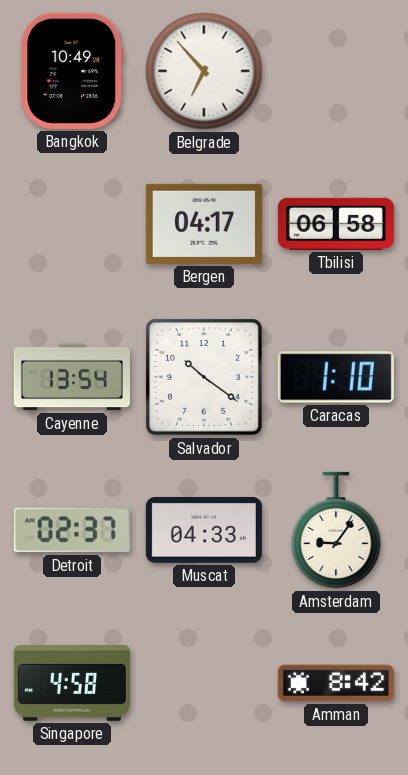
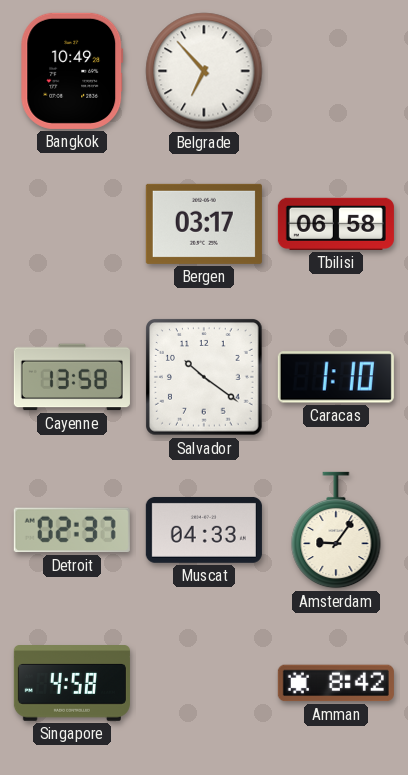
Bergen: 04:17 -> 03:17
Cayenne: 13:54 -> 13:58
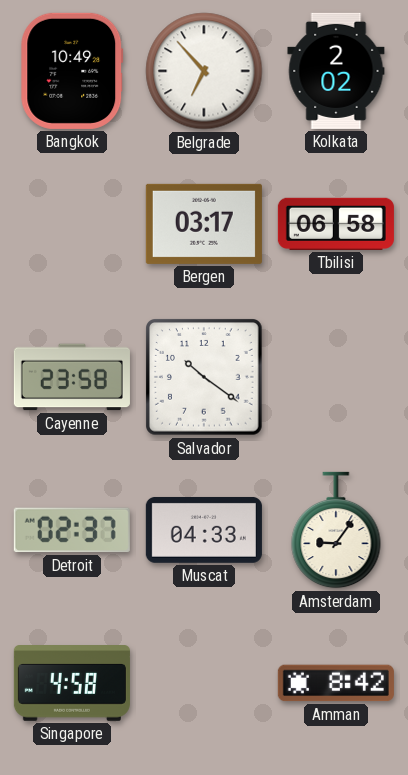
Kolkata: none -> 2:02
Cayenne: 13:58 -> 23:58
Caracas: 1:10 -> none
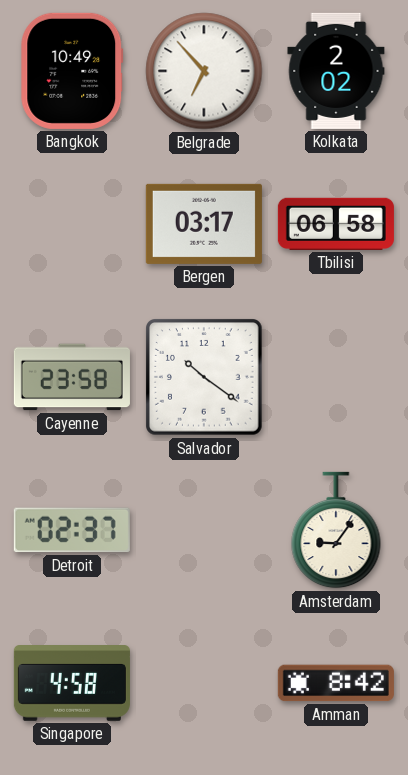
Muscat: 04:33 -> none
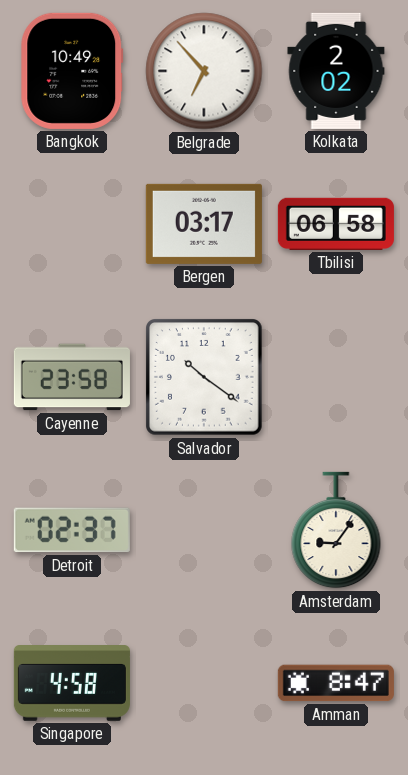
Amman: 8:42 -> 8:47
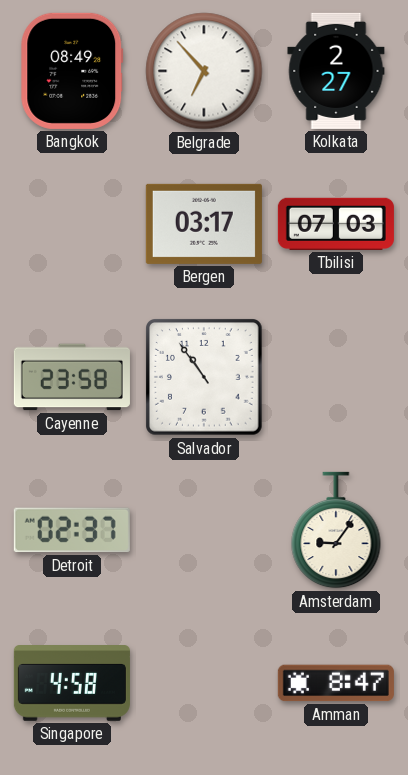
Bangkok: 10:49 -> 08:49
Kolkata: 2:02 -> 2:27
Tbilisi: 06:58 -> 07:03
Salvador: 10:21 -> 10:54
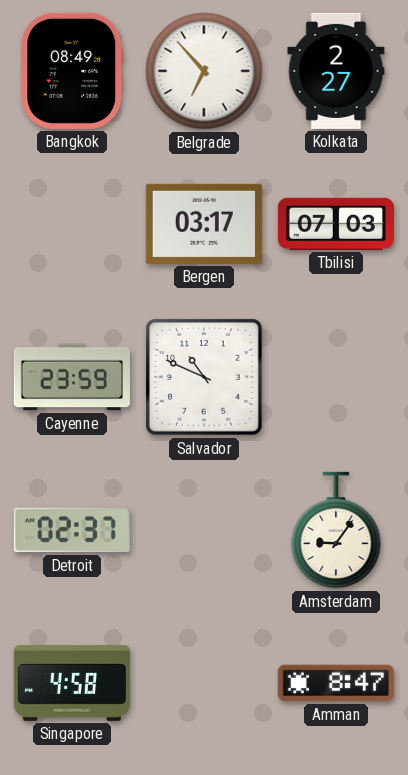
Cayenne: 23:58 -> 23:59
Salvador: 10:54 -> 10:49
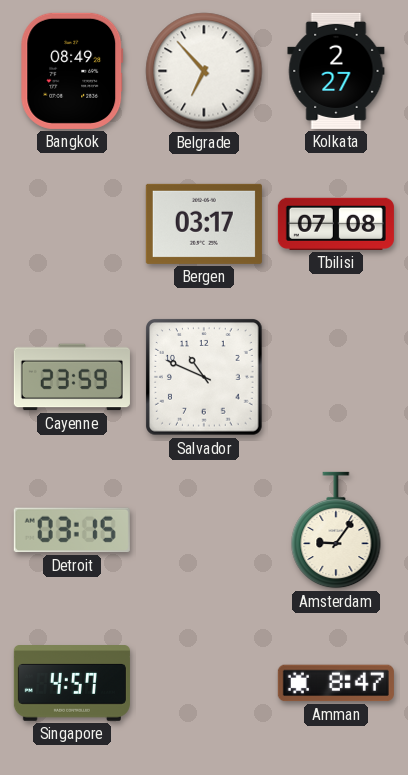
Tbilisi: 07:03 -> 07:08
Detroit: 02:37 -> 03:15
Singapore: 4:58 -> 4:57
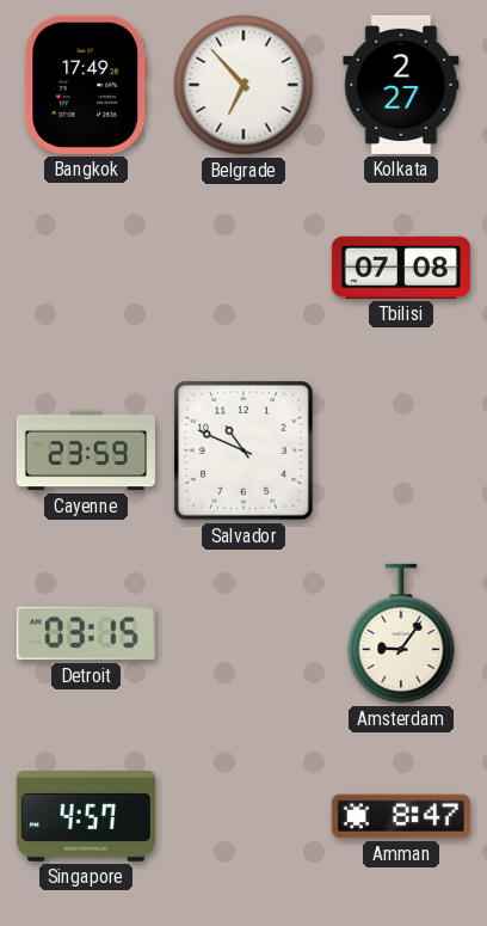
Bangkok: 08:49 -> 17:49
Bergen: 03:17 -> none
